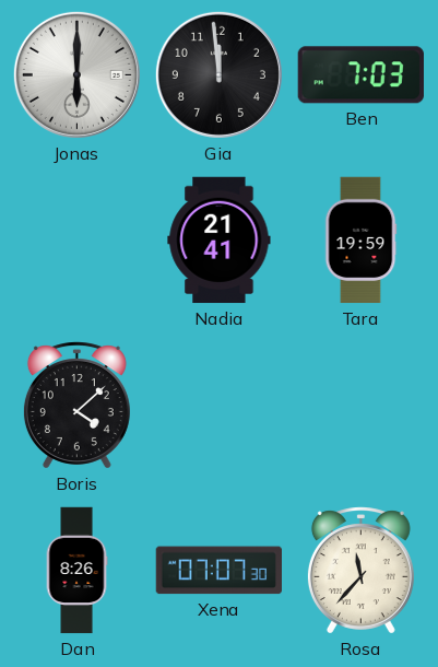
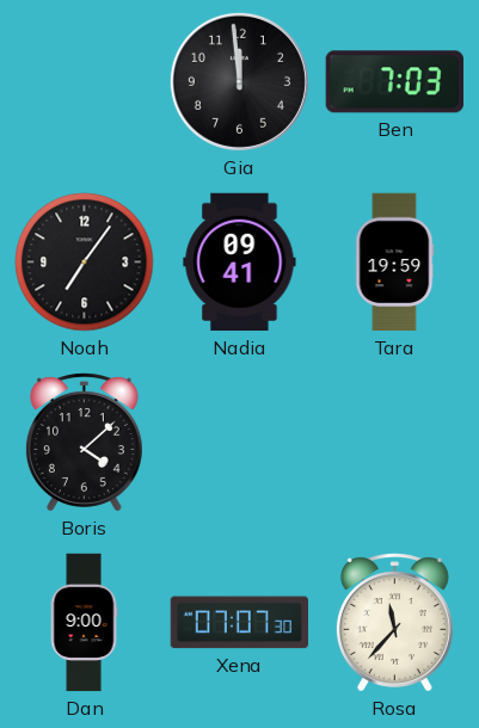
Jonas: 6:00 -> none
Noah: none -> 7:06
Nadia: 21:41 -> 09:41
Dan: 8:26 -> 9:00
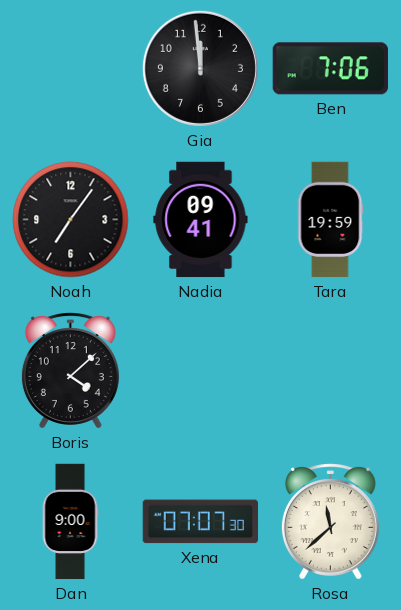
Ben: 7:03 -> 7:06
Rosa: 11:37 -> 11:38
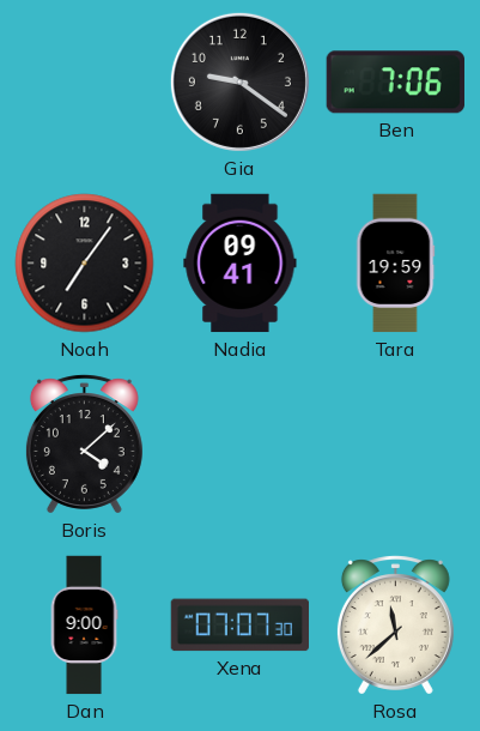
Gia: 11:59 -> 9:21
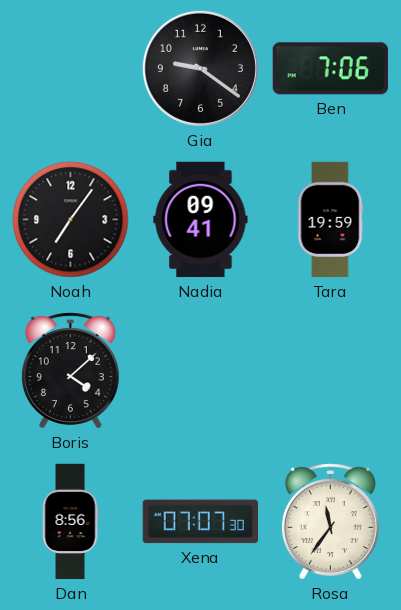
Dan: 9:00 -> 8:56
Rosa: 11:38 -> 11:36
